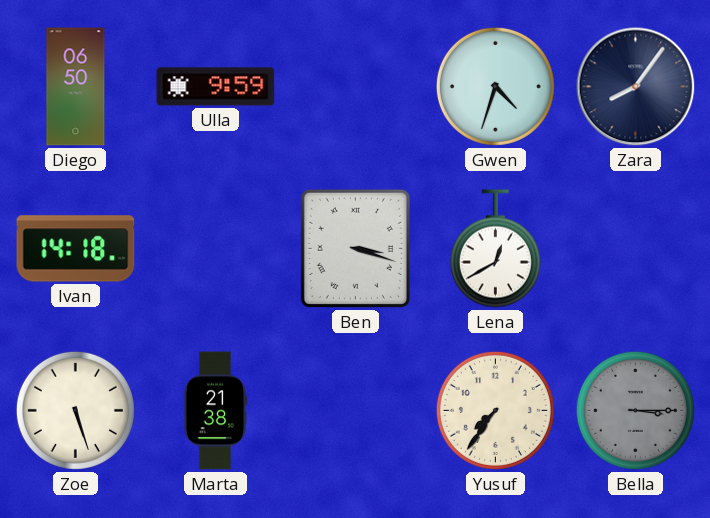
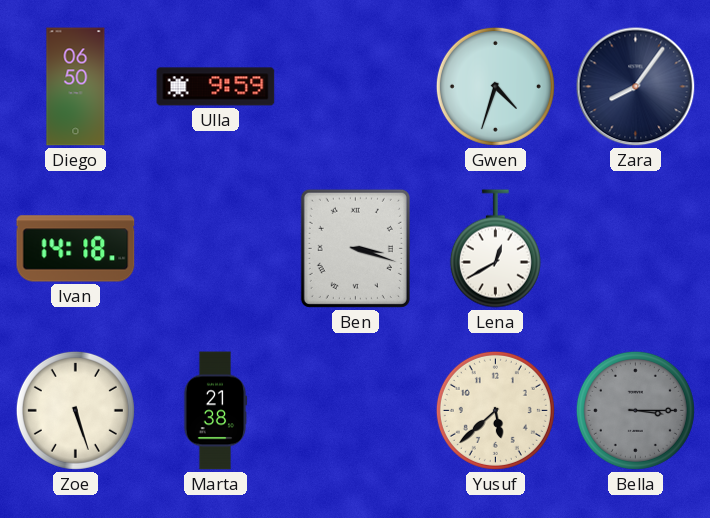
Yusuf: 7:36 -> 5:38
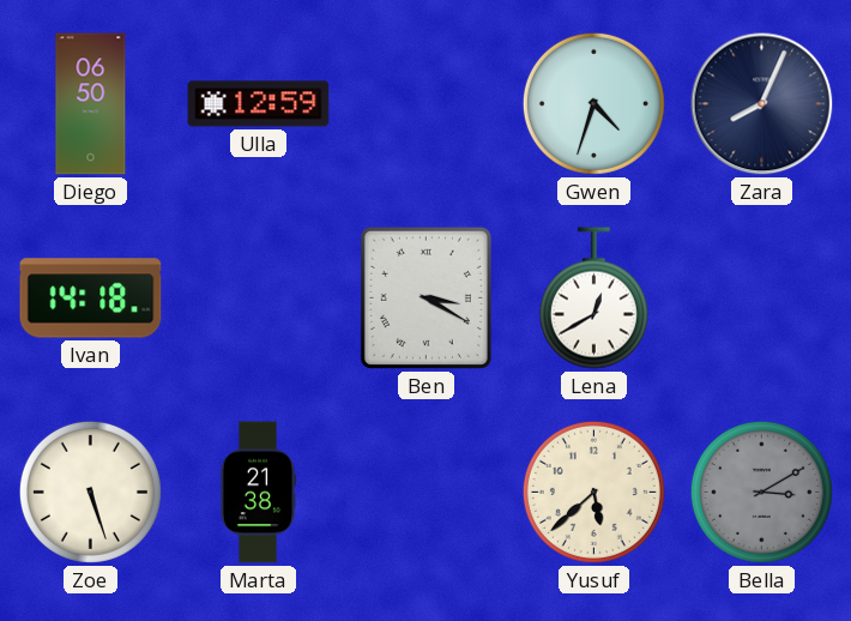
Ulla: 9:59 -> 12:59
Zara: 8:06 -> 8:04
Ben: 3:18 -> 3:20
Bella: 3:15 -> 3:10
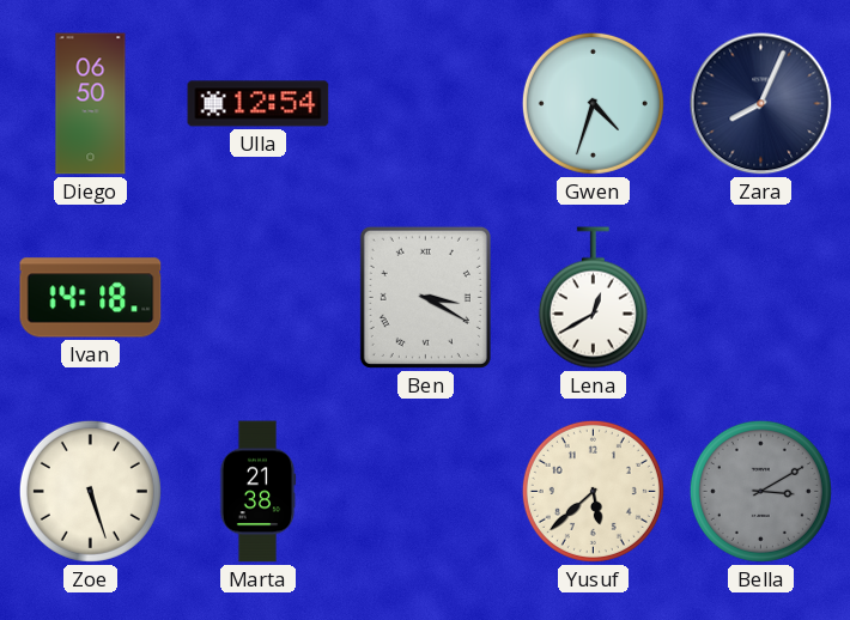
Ulla: 12:59 -> 12:54
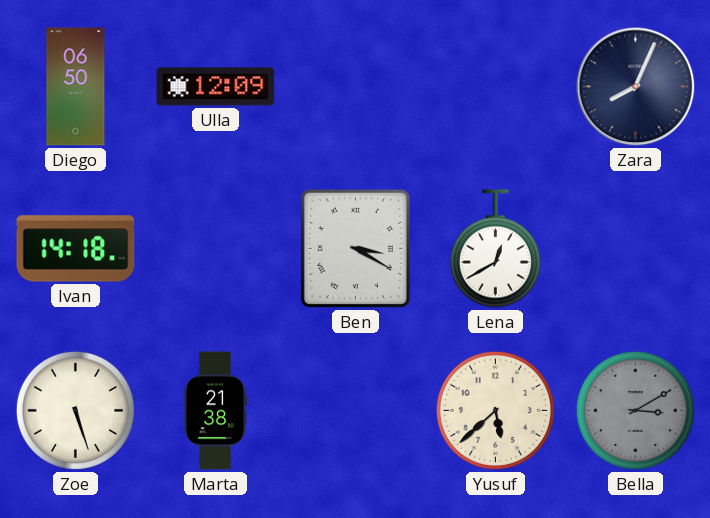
Ulla: 12:54 -> 12:09
Gwen: 4:33 -> none
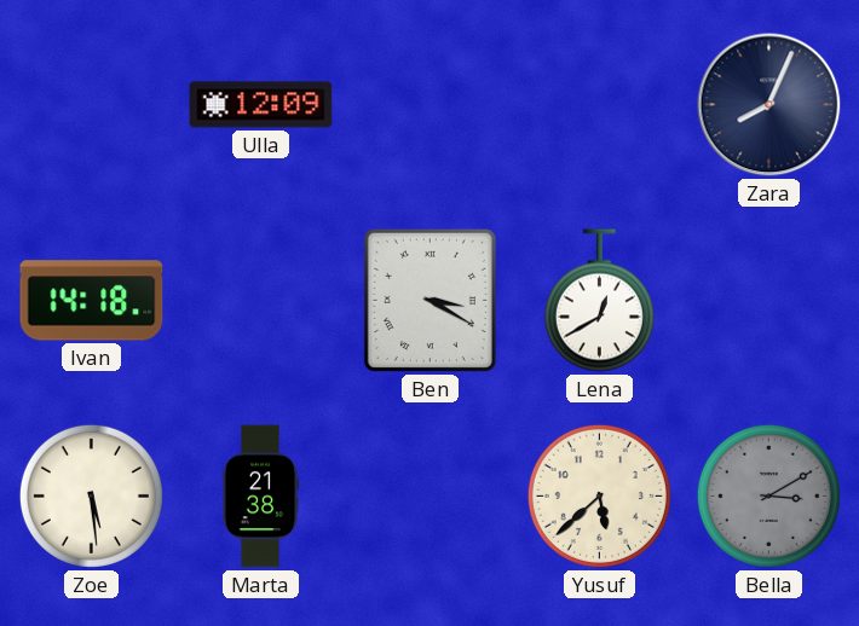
Diego: 06:50 -> none
Zoe: 5:27 -> 5:29
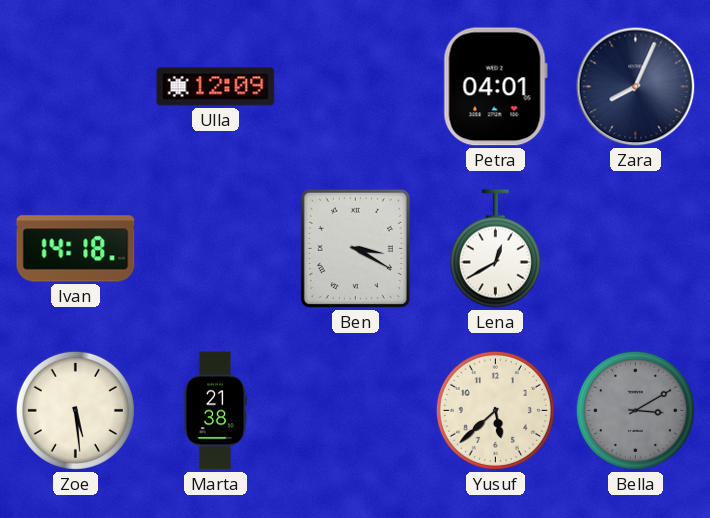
Petra: none -> 04:01
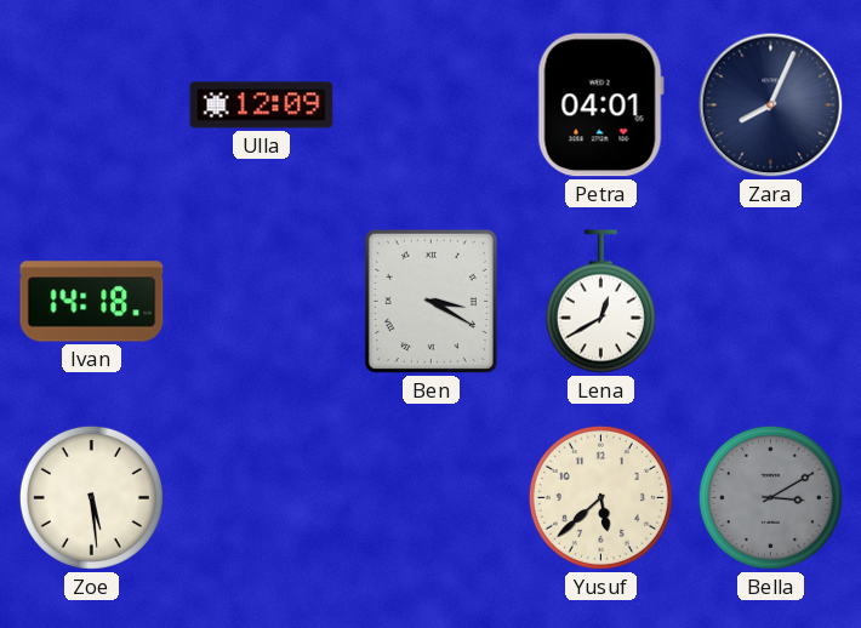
Marta: 21:38 -> none
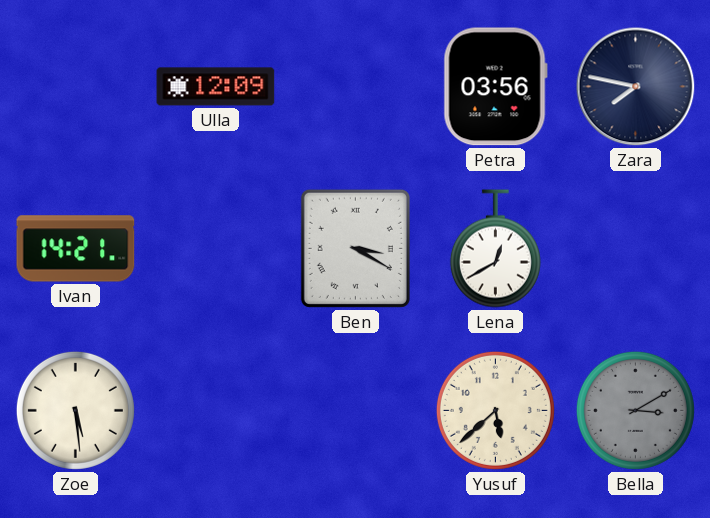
Petra: 04:01 -> 03:56
Zara: 8:04 -> 7:47
Ivan: 14:18 -> 14:21
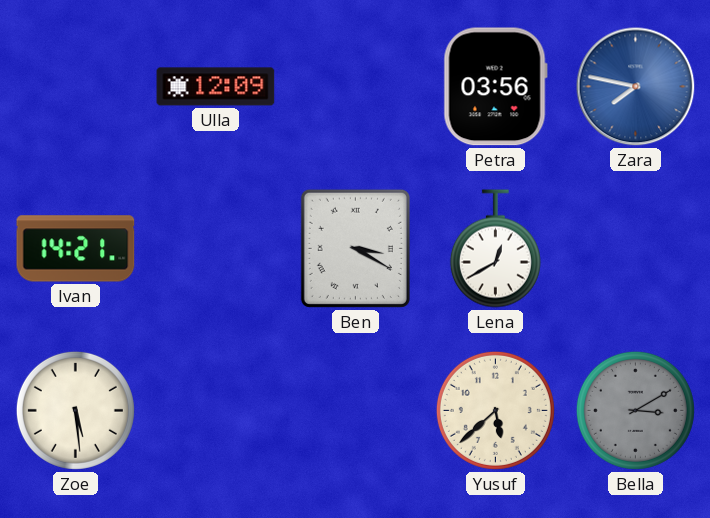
Zara dial: navy -> blue
